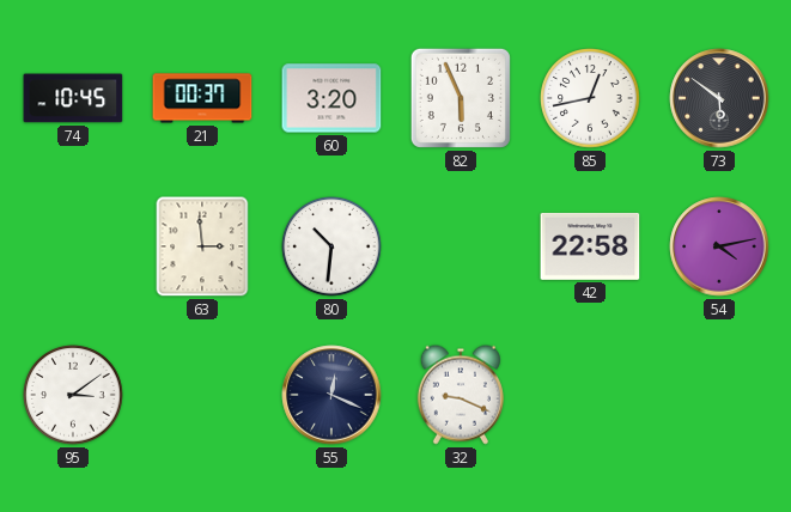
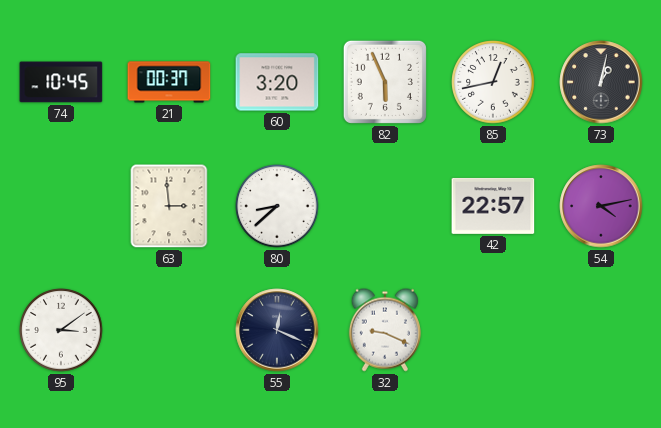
73: 5:51 -> 1:02
80: 10:31 -> 8:38
42: 22:58 -> 22:57
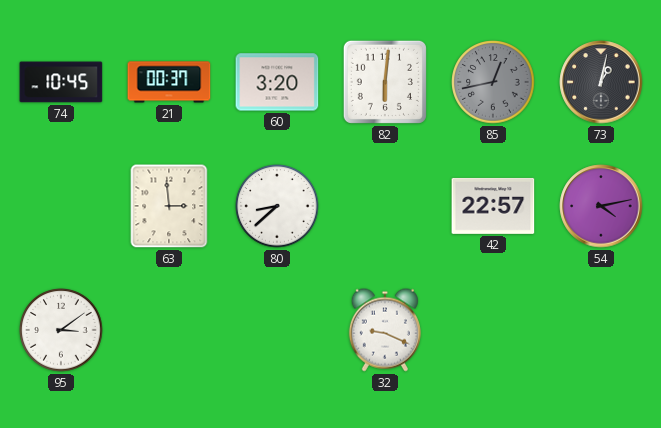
82: 5:56 -> 6:01
85 dial: white -> grey
55: 12:19 -> none
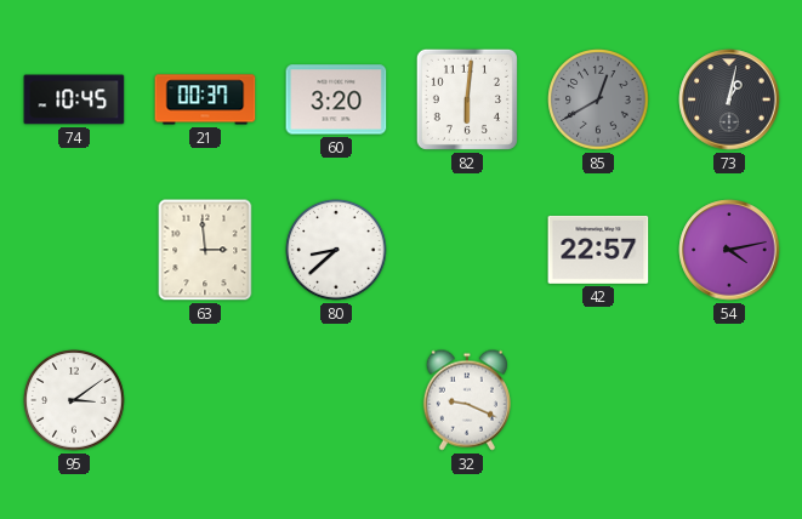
85: 12:43 -> 12:40
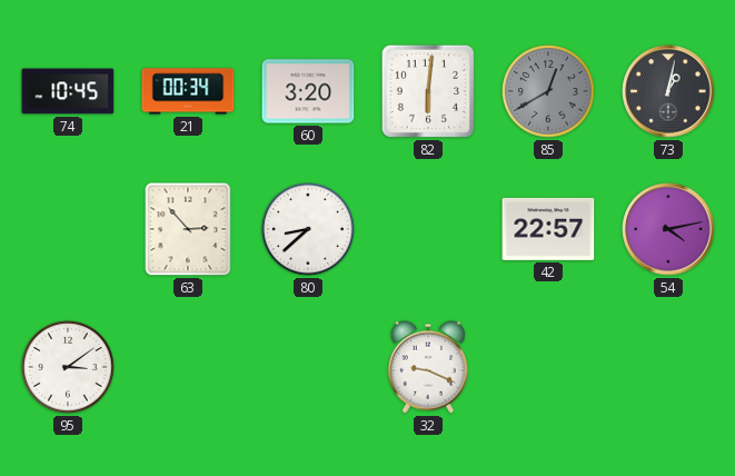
21: 00:37 -> 00:34
63: 2:59 -> 2:53
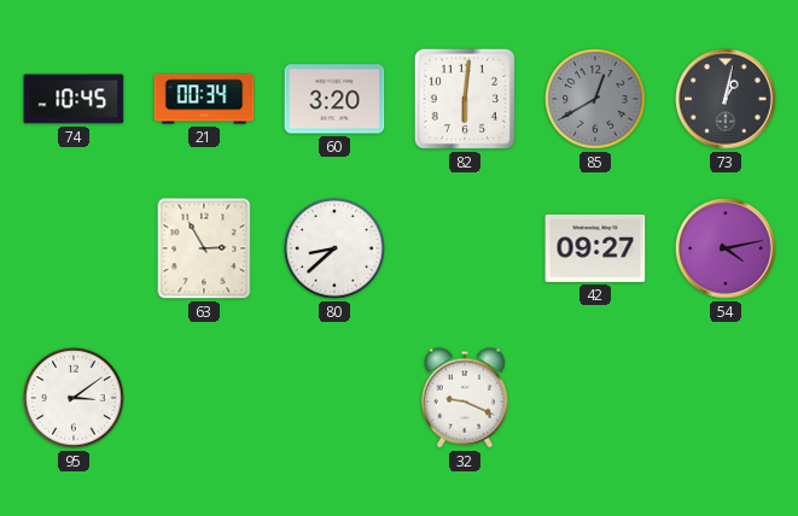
63: 2:53 -> 2:55
42: 22:57 -> 09:27
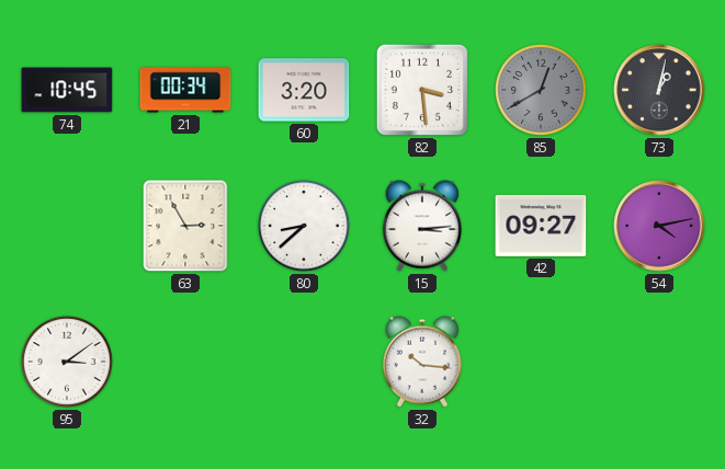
82: 6:01 -> 3:29
15: none -> 3:14
32: 9:19 -> 10:16
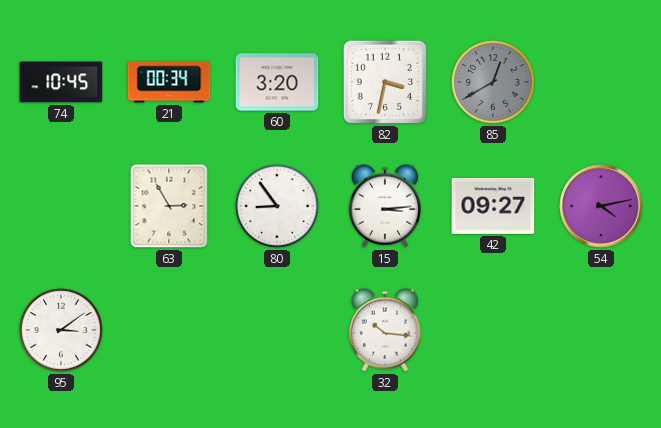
82: 3:29 -> 3:32
73: 1:02 -> none
80: 8:38 -> 8:54
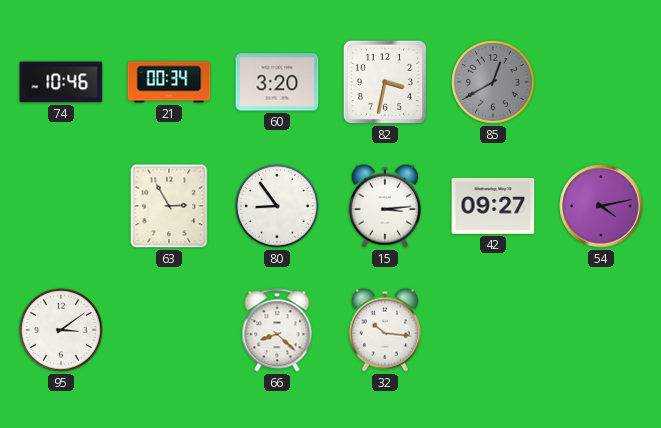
74: 10:45 -> 10:46
66: none -> 8:22
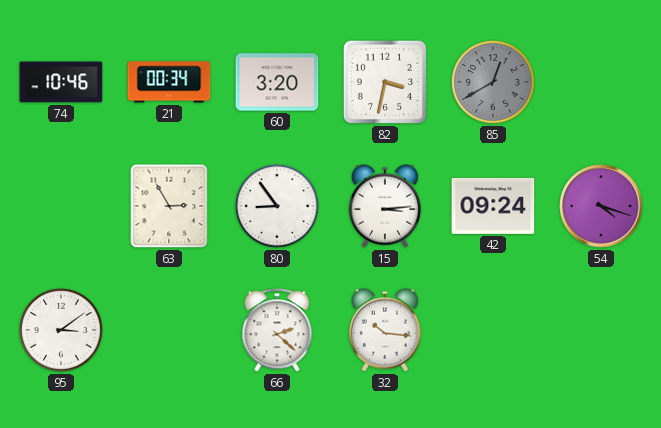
42: 09:27 -> 09:24
54: 4:13 -> 4:18
66: 8:22 -> 2:22
